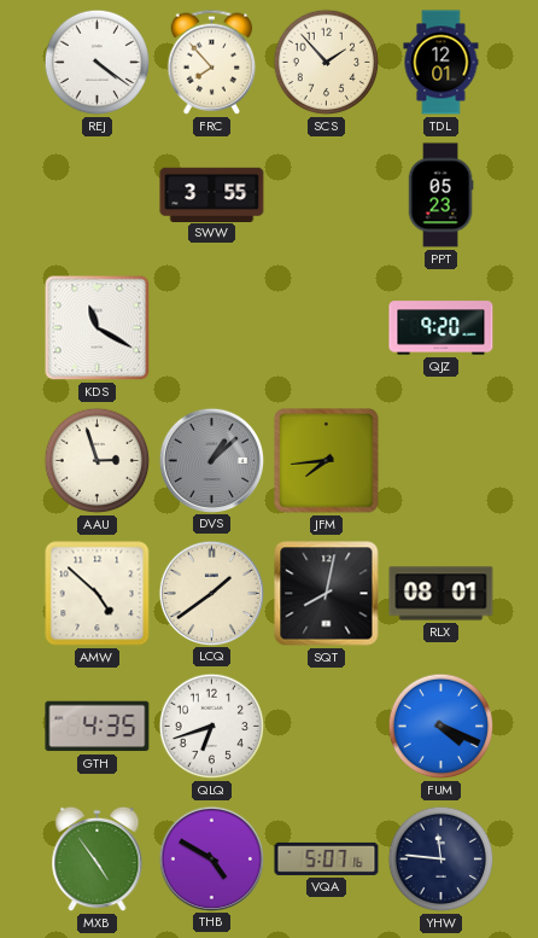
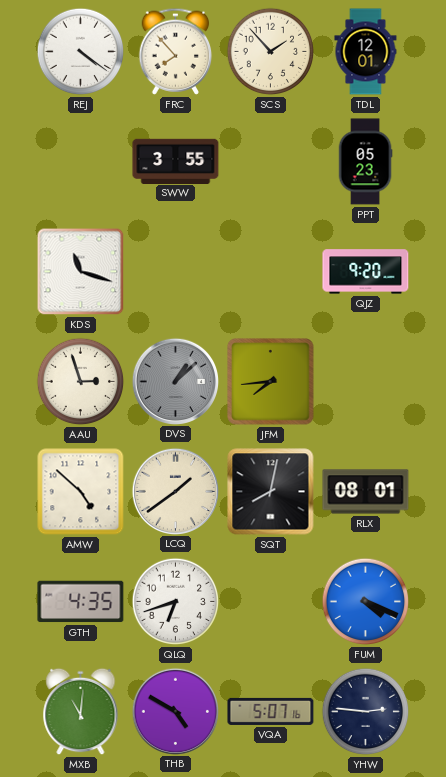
KDS: 11:20 -> 11:18
MXB: 4:54 -> 11:01
YHW: 11:46 -> 2:46
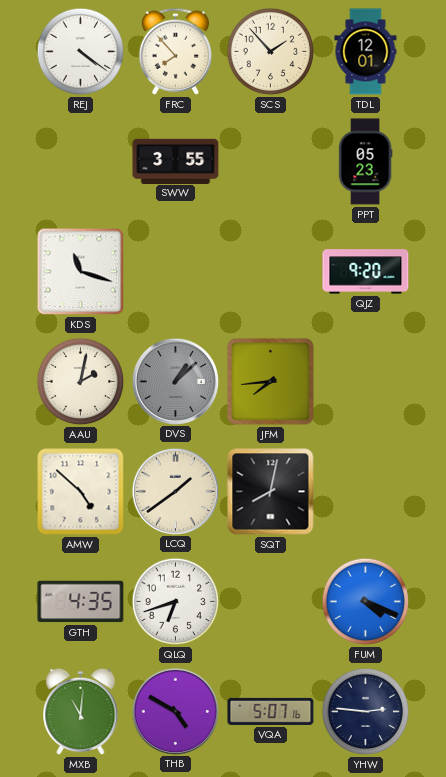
AAU: 2:57 -> 2:02
RLX: 08:01 -> none
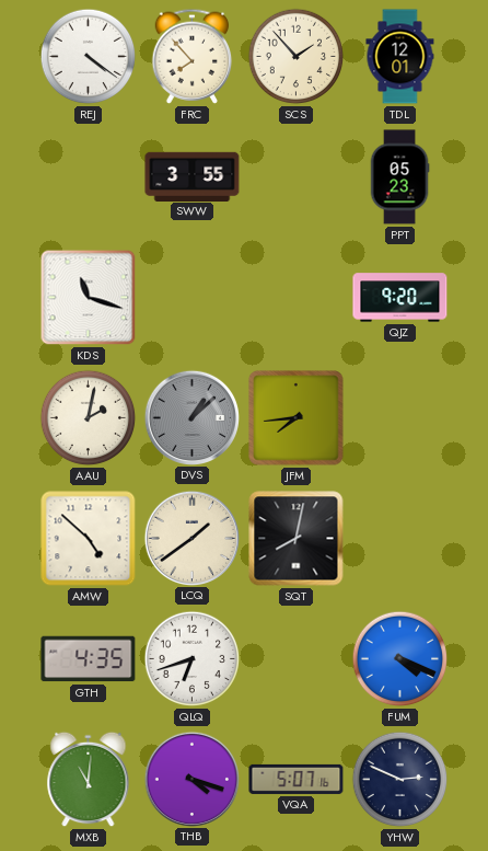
THB: 4:50 -> 4:18
YHW: 2:46 -> 2:49
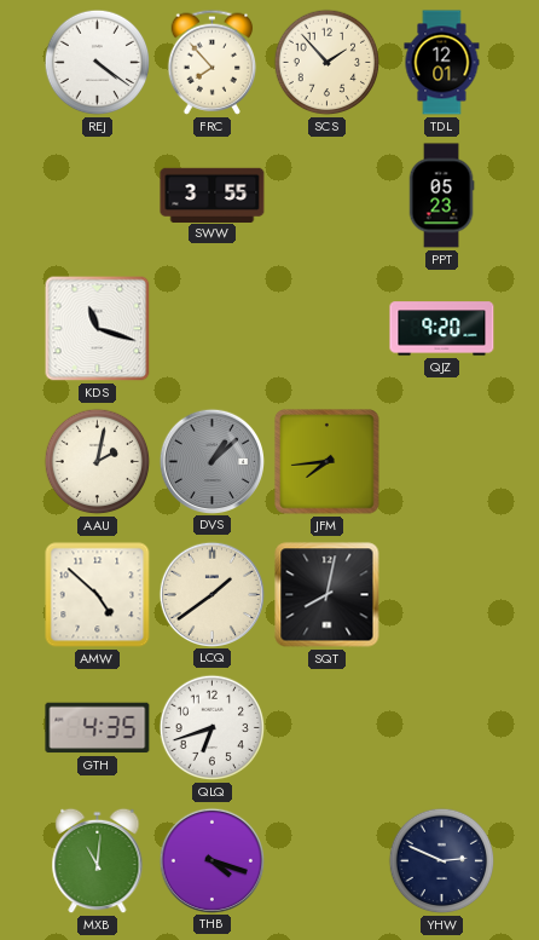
FUM: 4:19 -> none
VQA: 5:07 -> none
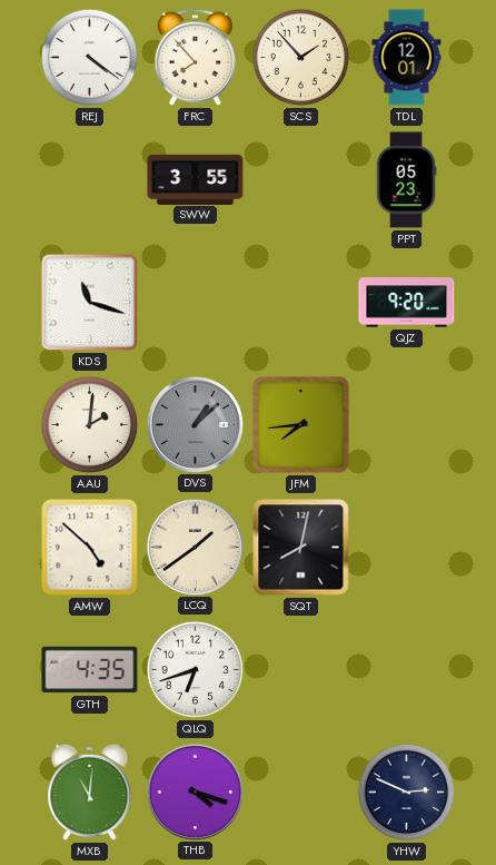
AAU: 2:02 -> 2:01
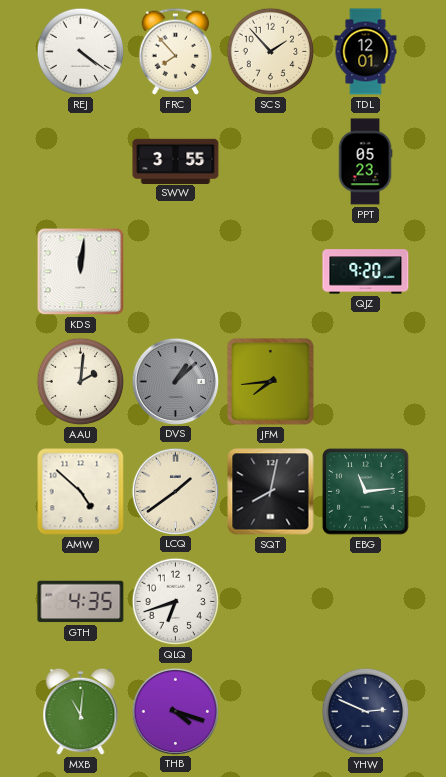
KDS: 11:18 -> 12:01
EBG: none -> 11:14
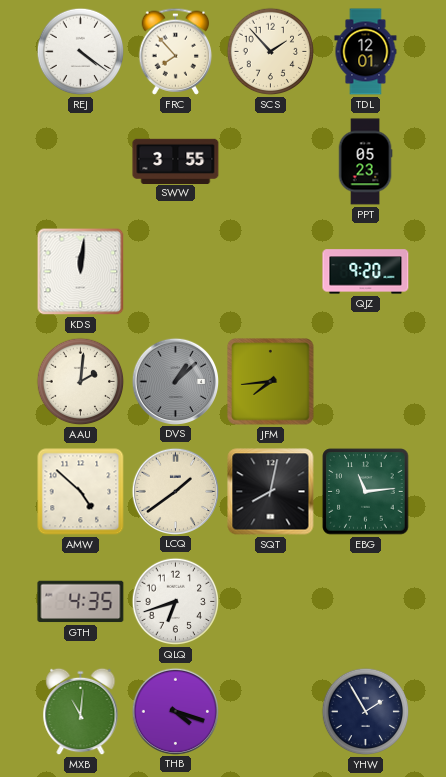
YHW: 2:49 -> 1:55
